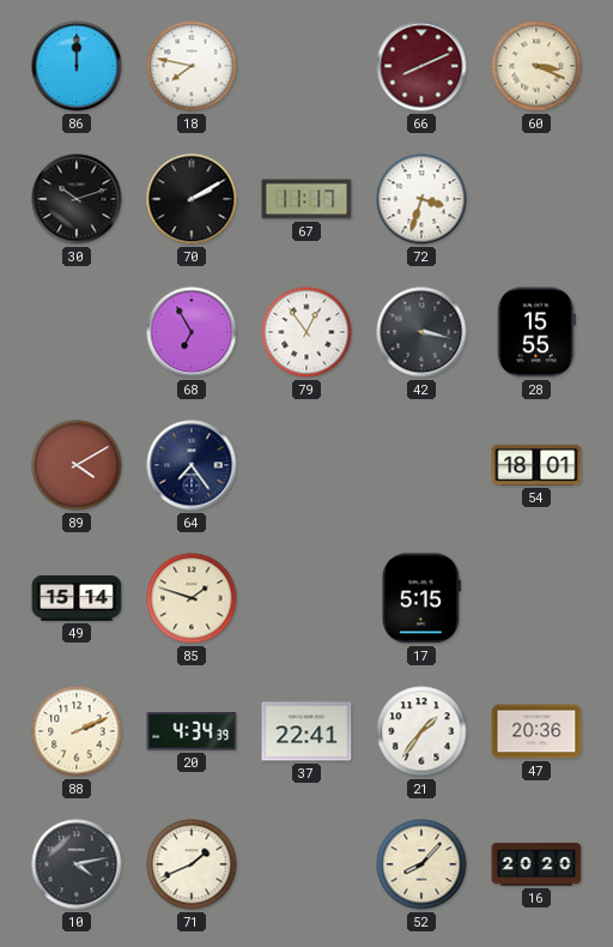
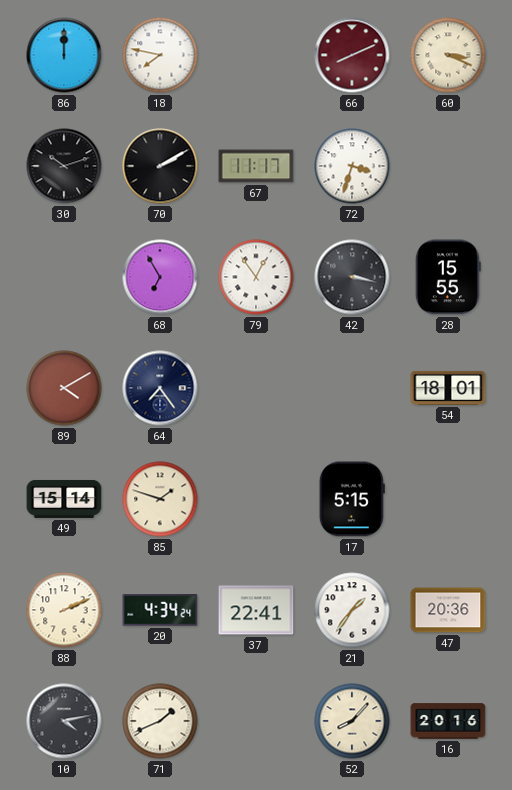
20: 4:34:39 -> 4:34:24
16: 20:20 -> 20:16
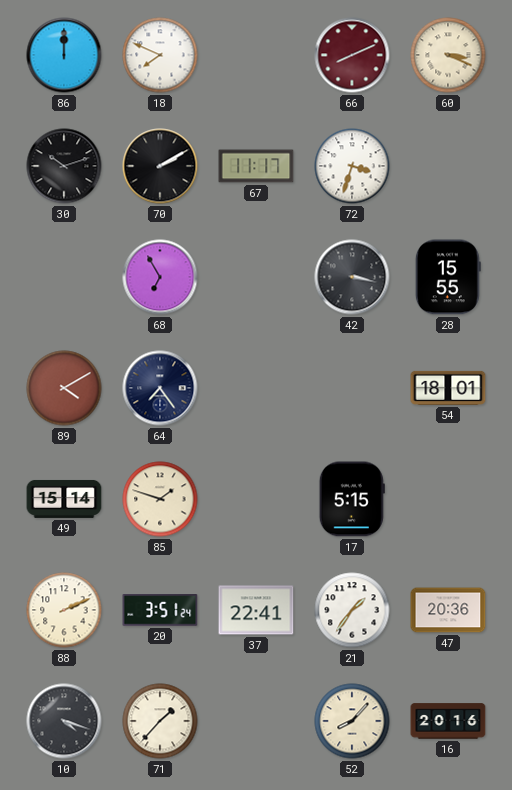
18: 7:47 -> 7:49
79: 12:54 -> none
20: 4:34 -> 3:51
10: 4:13 -> 4:18
71: 1:41 -> 1:37
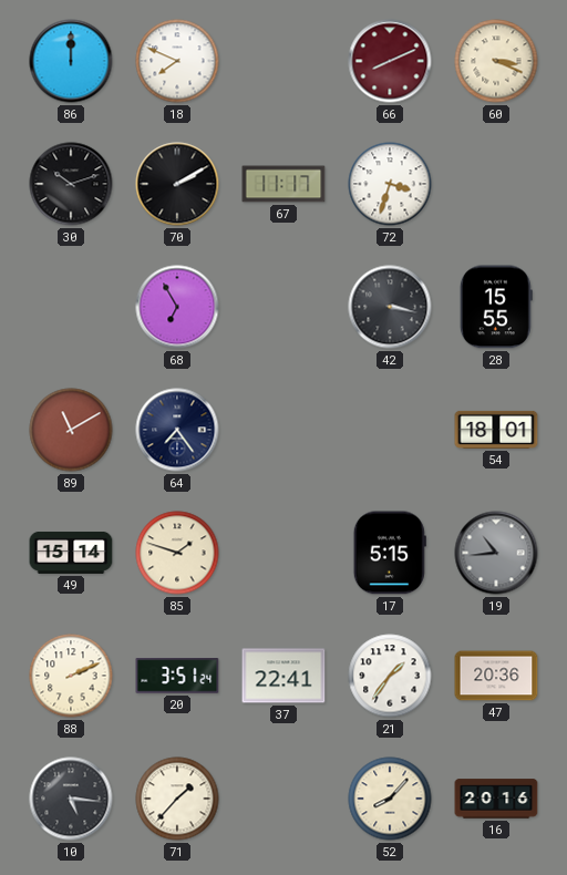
89: 4:10 -> 11:10
19: none -> 10:44
10: 4:18 -> 5:16
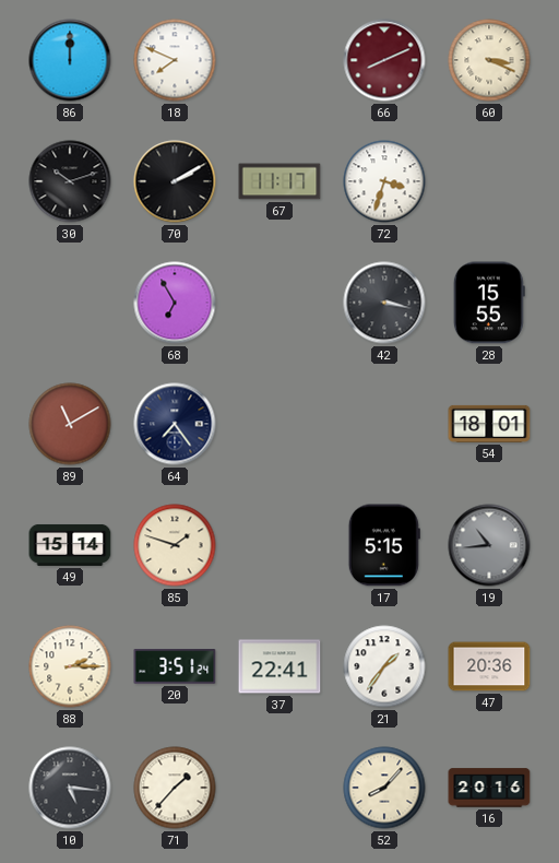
88: 2:11 -> 2:15
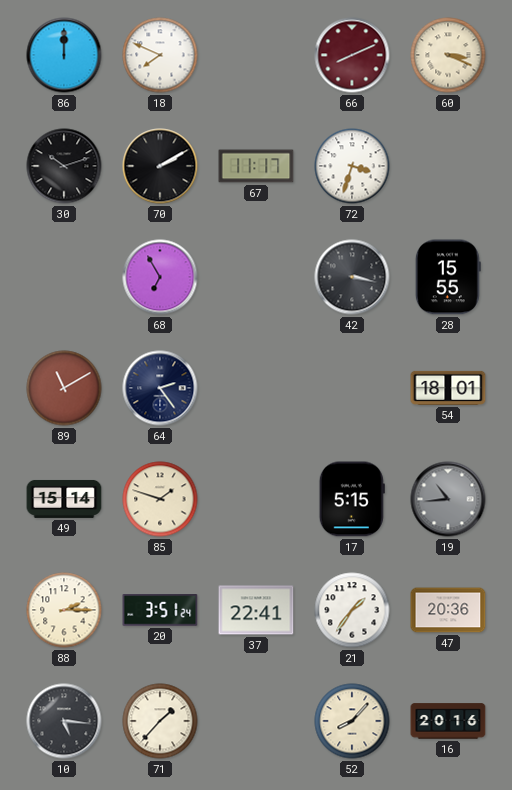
64: 7:24 -> 2:24
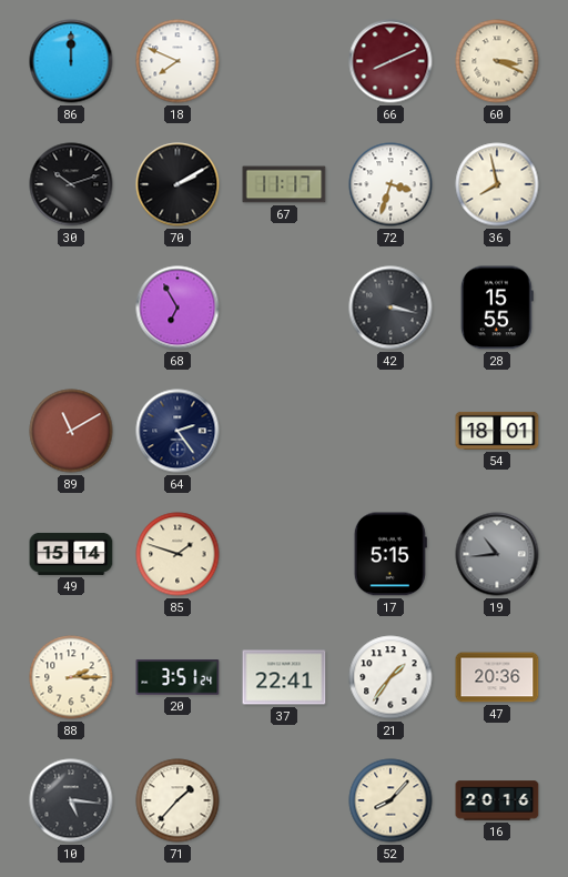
36: none -> 7:58
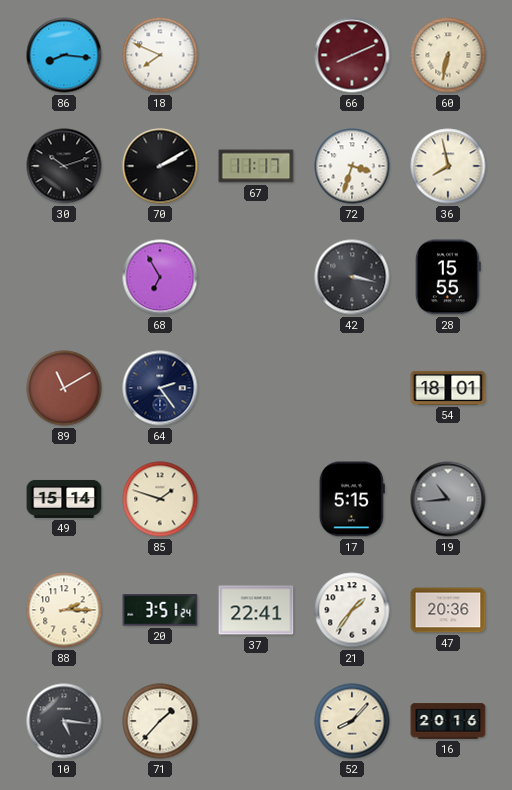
86: 12:00 -> 8:16
60: 3:19 -> 6:32
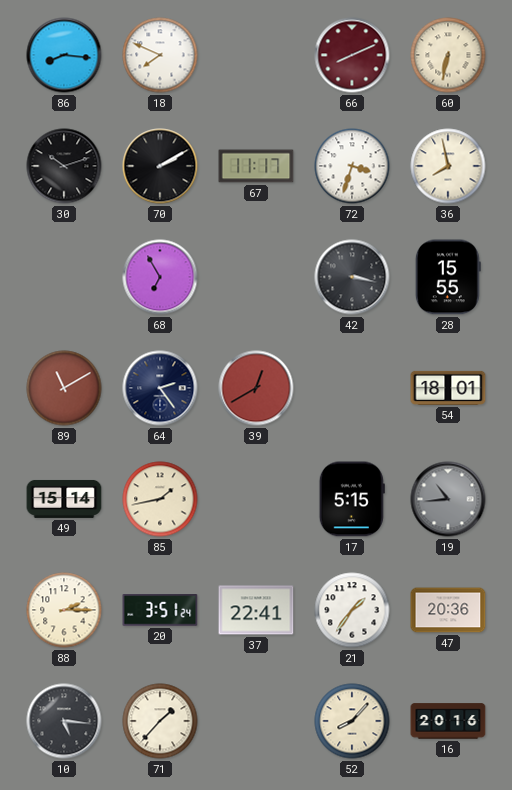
39: none -> 12:40
85: 1:48 -> 1:43
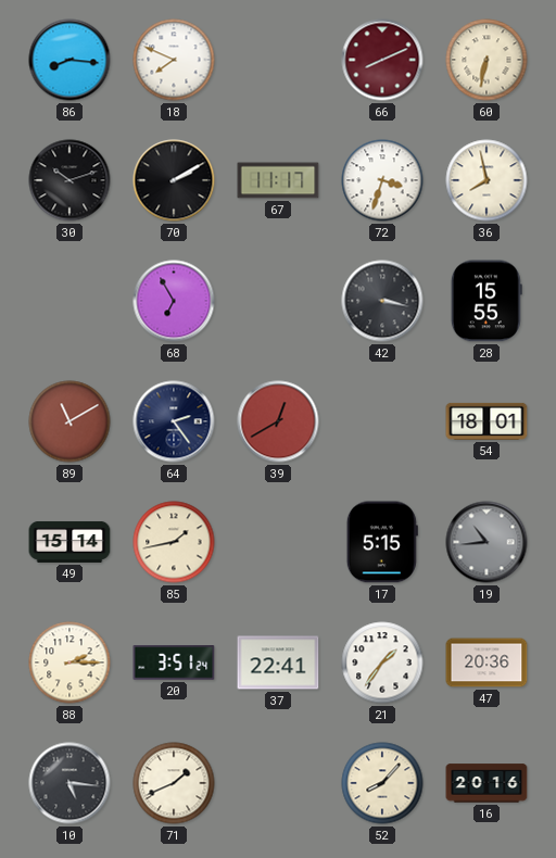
71: 1:37 -> 1:41
